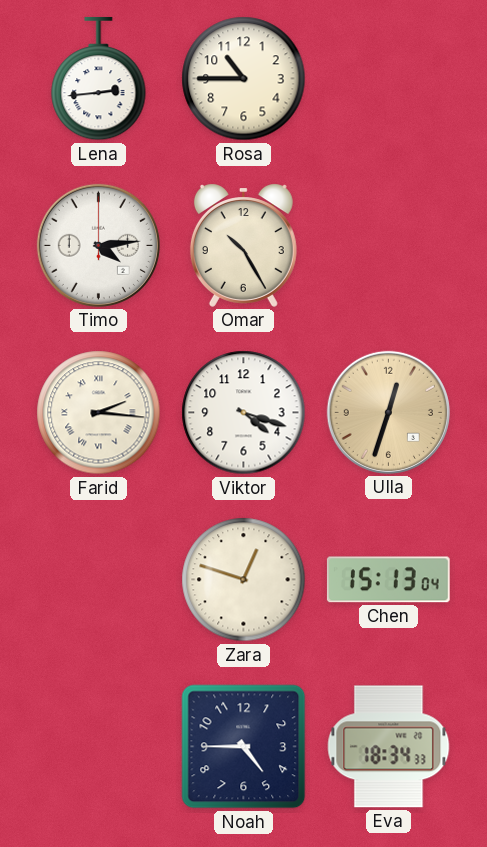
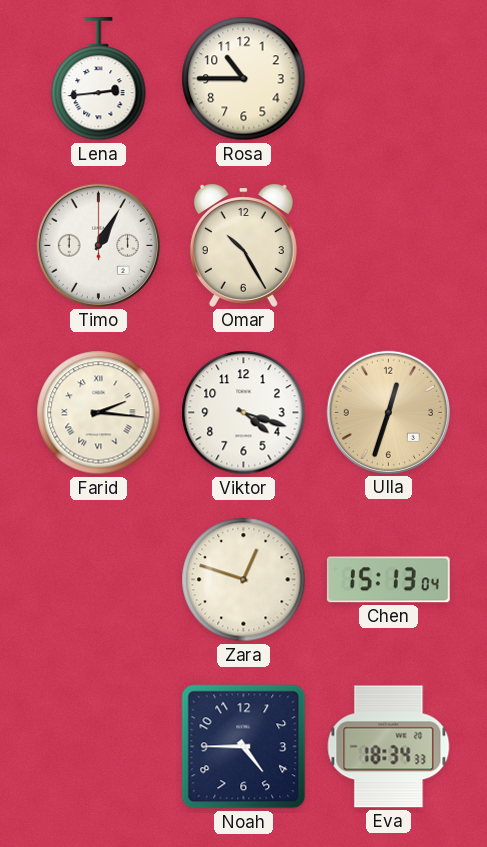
Timo: 4:14 -> 1:05
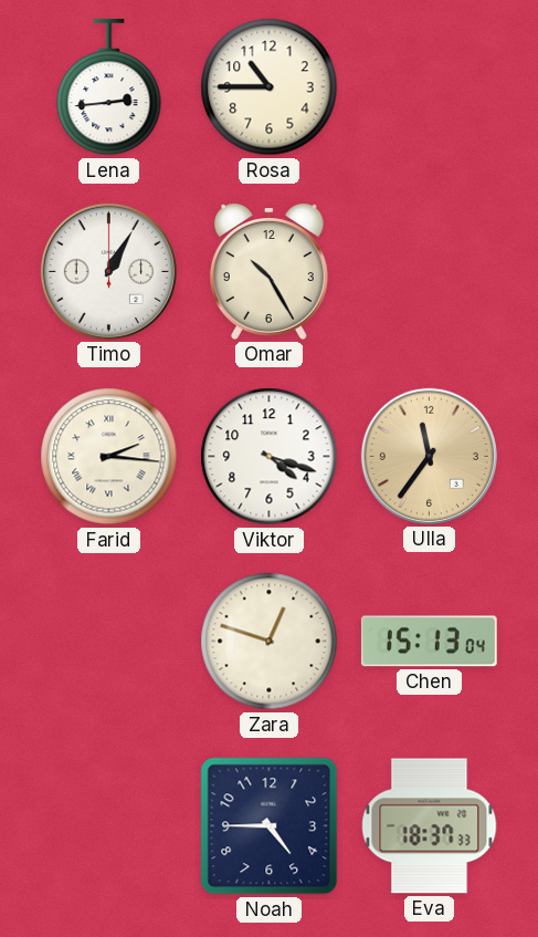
Ulla: 12:33 -> 11:36
Eva: 18:34 -> 18:37
